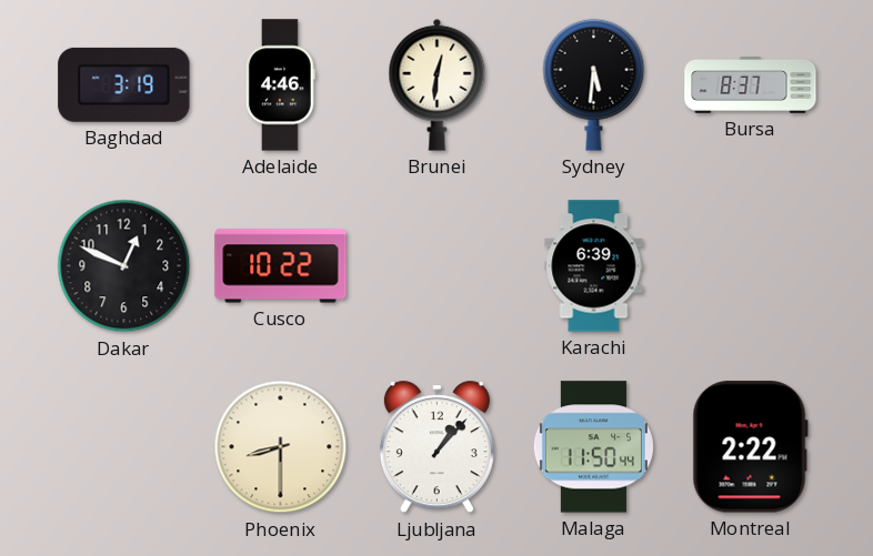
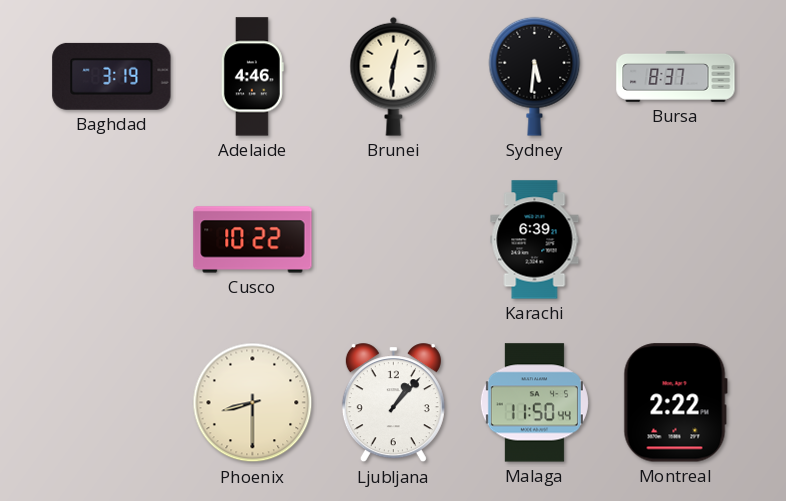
Dakar: 12:49 -> none
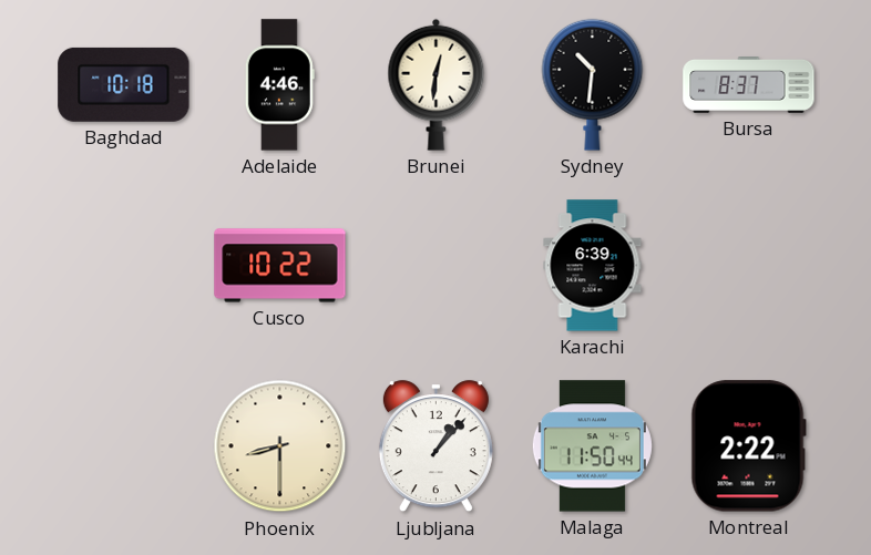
Baghdad: 3:19 -> 10:18
Sydney: 5:31 -> 10:31
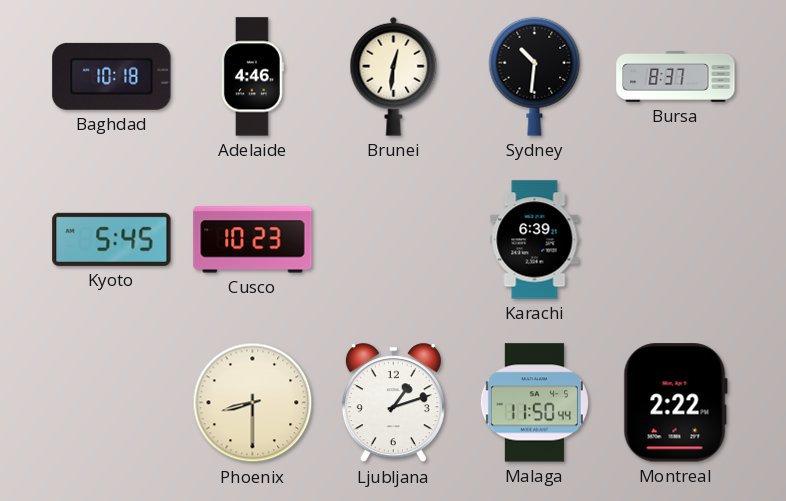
Kyoto: none -> 5:45
Cusco: 10:22 -> 10:23
Ljubljana: 1:07 -> 1:12
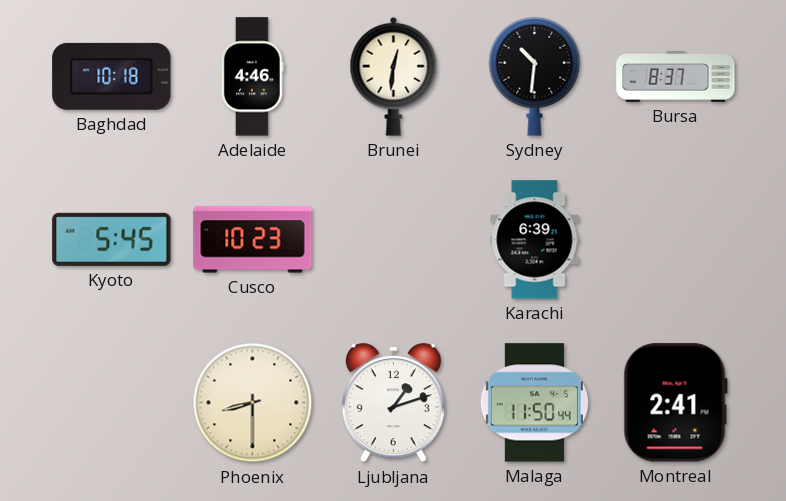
Montreal: 2:22 -> 2:41
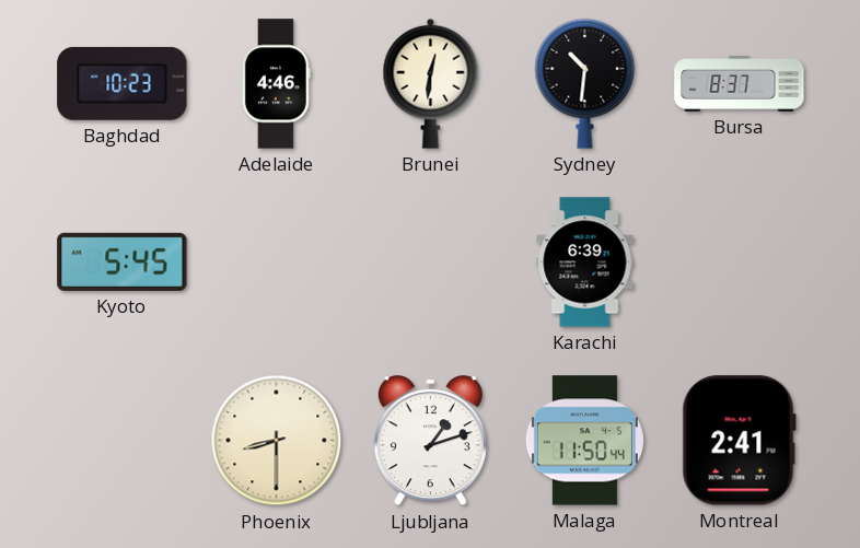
Baghdad: 10:18 -> 10:23
Cusco: 10:23 -> none
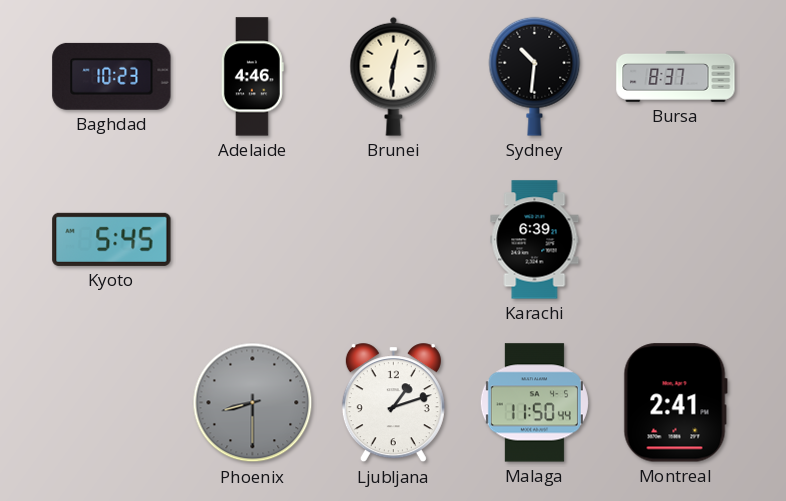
Phoenix dial: cream -> grey
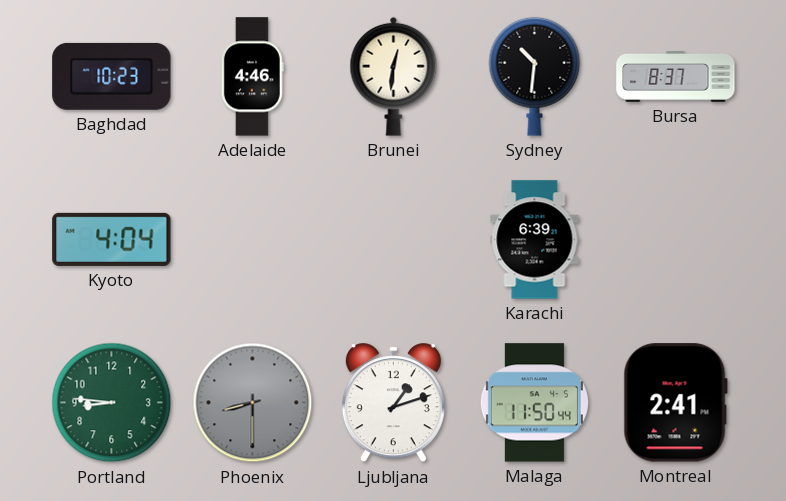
Kyoto: 5:45 -> 4:04
Portland: none -> 8:46
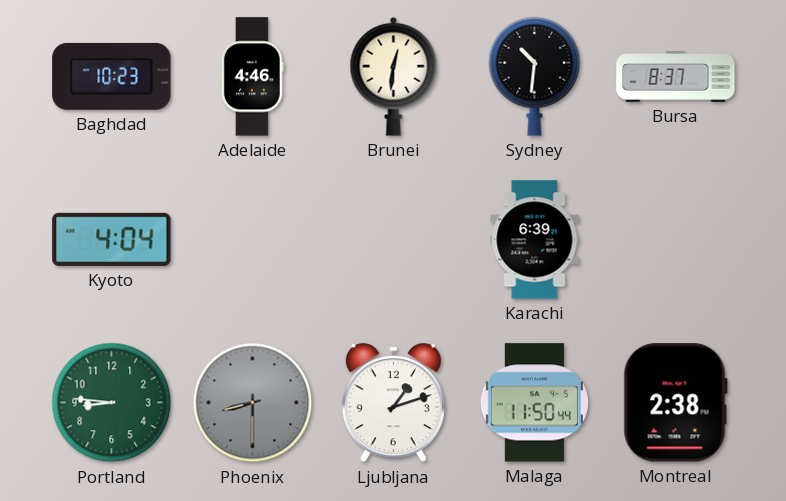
Montreal: 2:41 -> 2:38
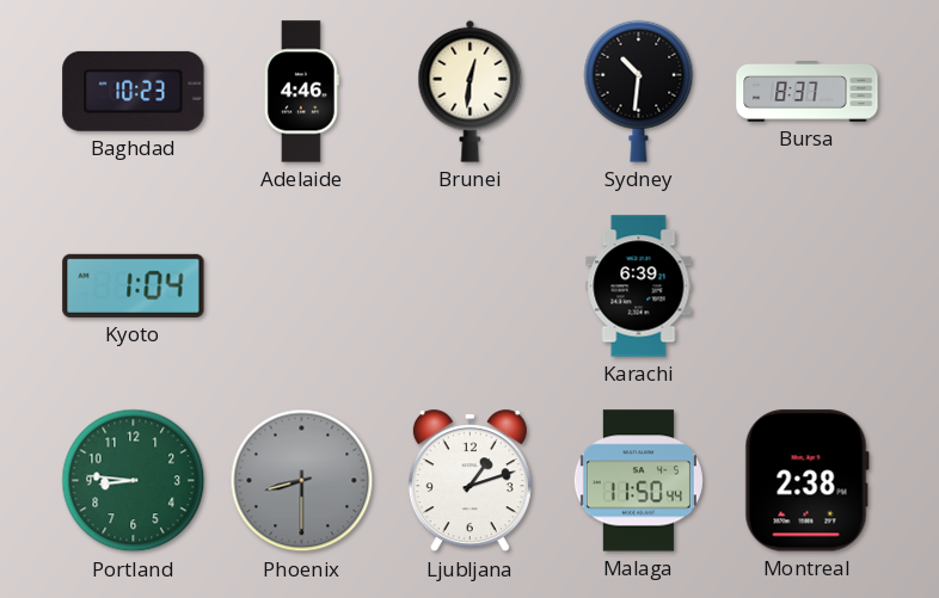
Kyoto: 4:04 -> 1:04
